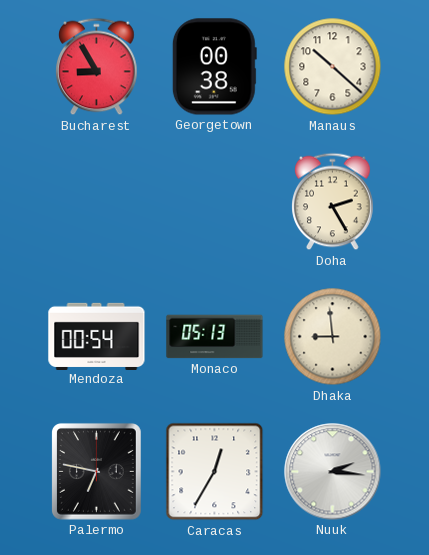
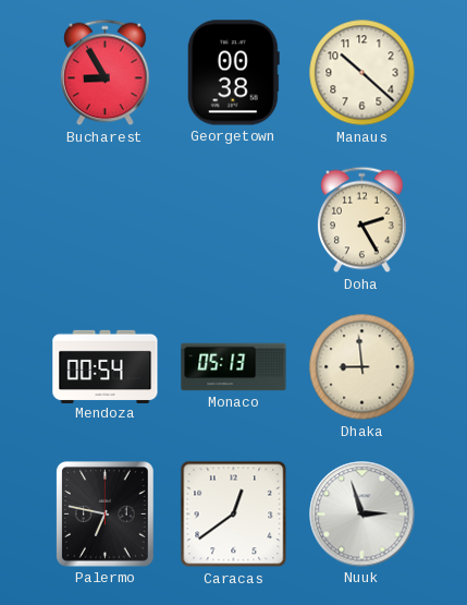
Caracas: 12:35 -> 12:39
Nuuk: 2:16 -> 2:57
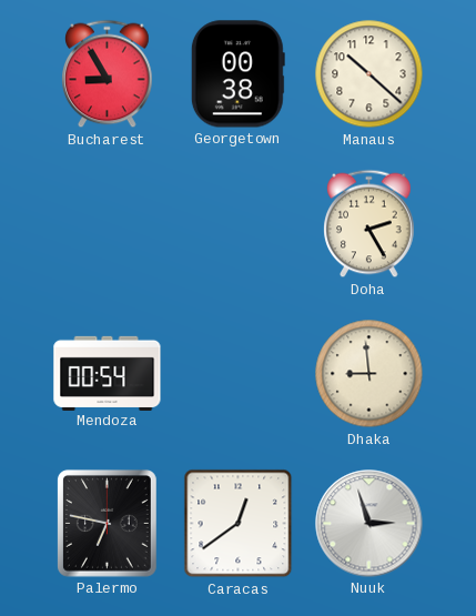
Monaco: 05:13 -> none
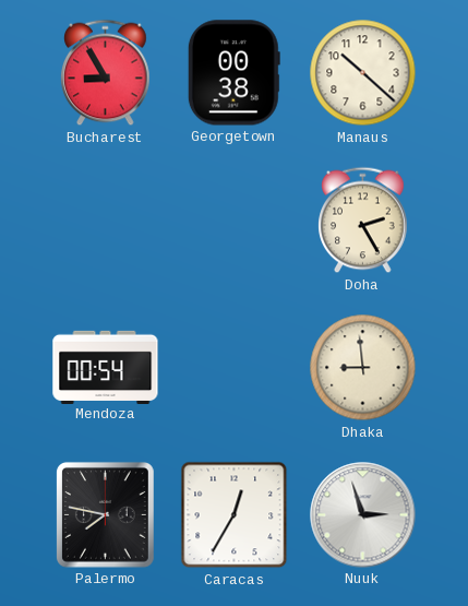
Palermo: 6:47 -> 7:47
Caracas: 12:39 -> 12:35
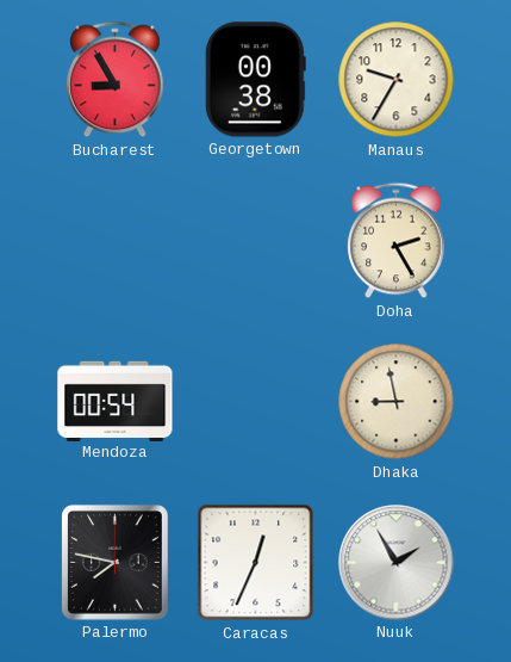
Manaus: 10:22 -> 9:35
Dhaka: 8:59 -> 8:58
Caracas: 12:35 -> 12:34
Nuuk: 2:57 -> 1:55
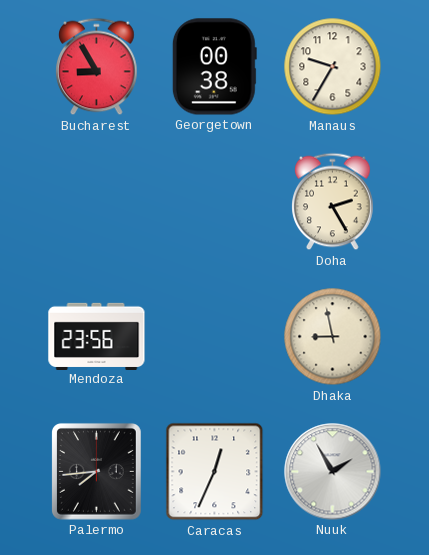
Mendoza: 00:54 -> 23:56
Palermo: 7:47 -> 7:44
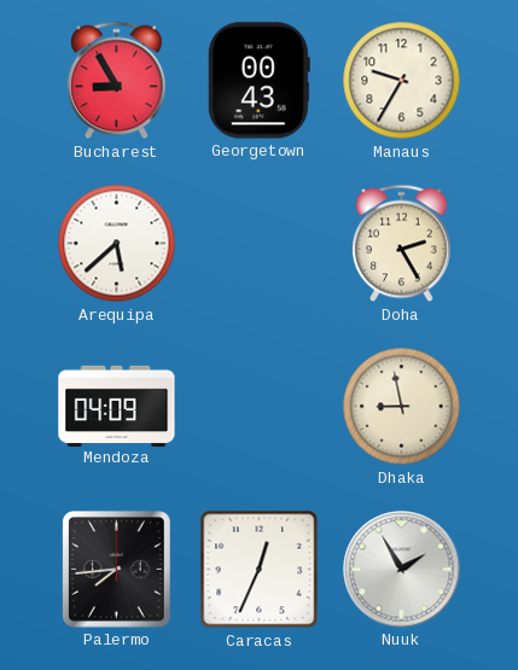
Georgetown: 00:38 -> 00:43
Arequipa: none -> 5:38
Mendoza: 23:56 -> 04:09
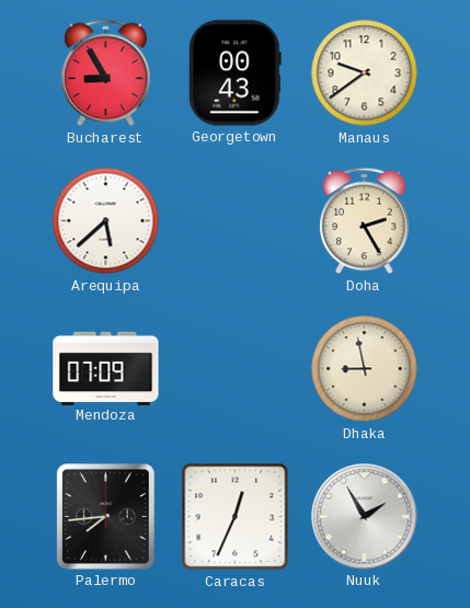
Manaus: 9:35 -> 9:39
Mendoza: 04:09 -> 07:09
